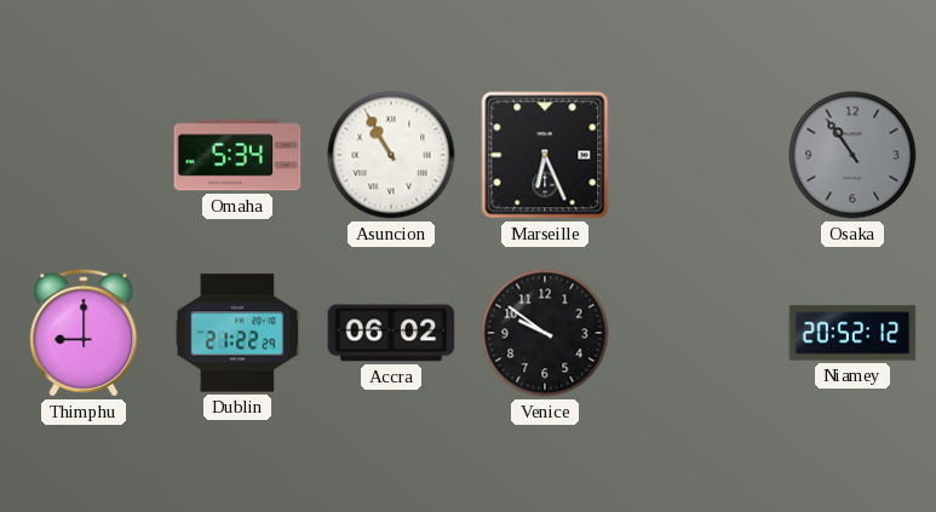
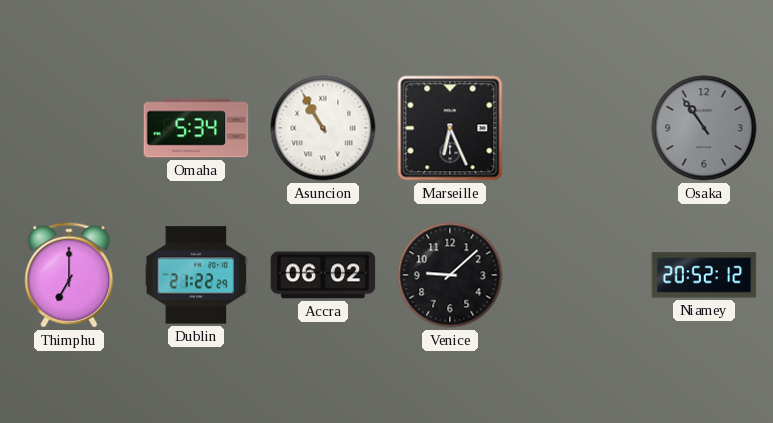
Thimphu: 9:00 -> 7:00
Venice: 9:51 -> 9:08
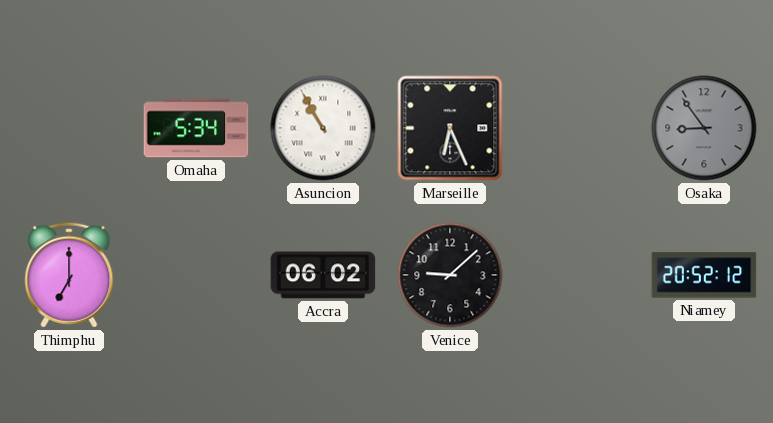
Osaka: 10:54 -> 8:54
Dublin: 21:22 -> none
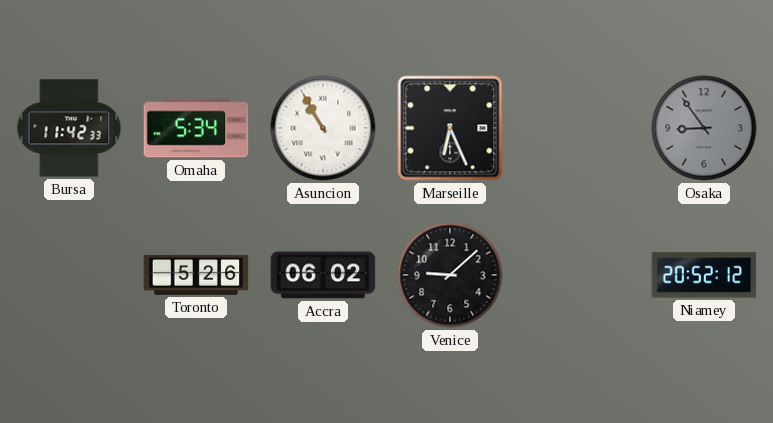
Bursa: none -> 11:42
Thimphu: 7:00 -> none
Toronto: none -> 5:26
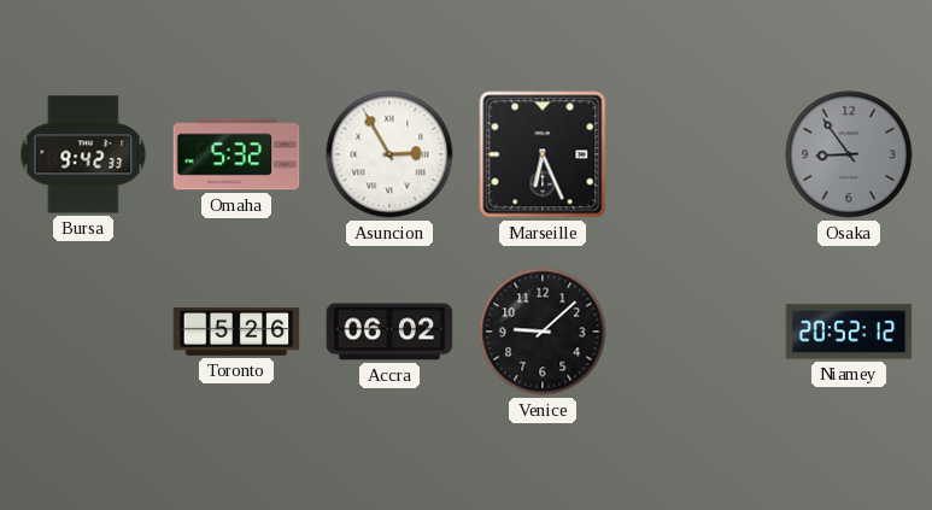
Bursa: 11:42 -> 9:42
Omaha: 5:34 -> 5:32
Asuncion: 10:55 -> 2:55
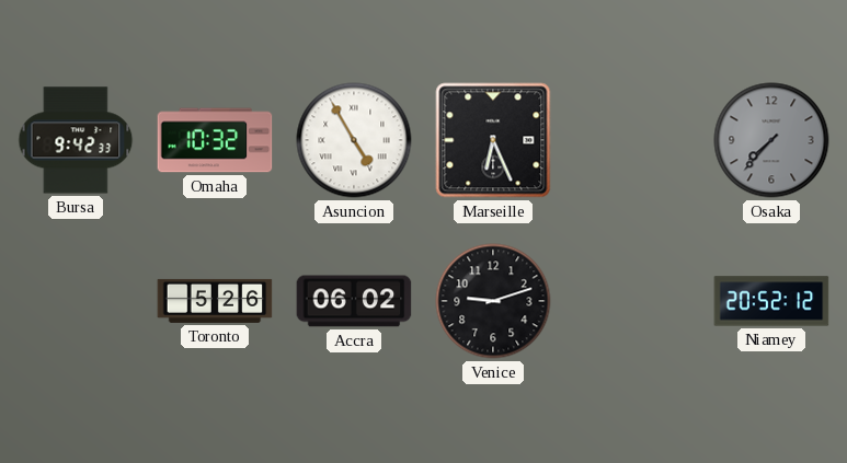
Omaha: 5:32 -> 10:32
Asuncion: 2:55 -> 4:55
Osaka: 8:54 -> 7:37
Venice: 9:08 -> 9:12
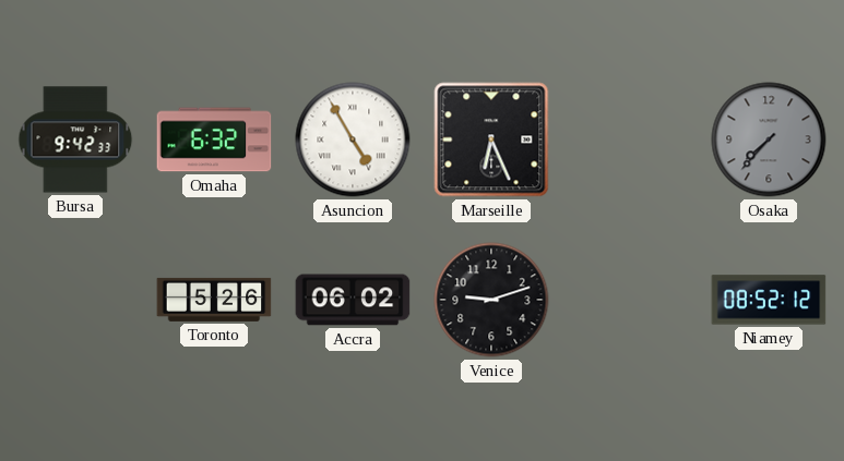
Omaha: 10:32 -> 6:32
Niamey: 20:52 -> 08:52
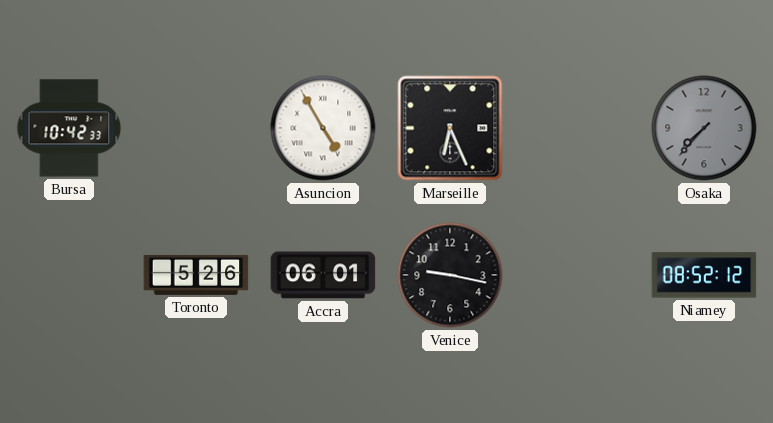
Bursa: 9:42 -> 10:42
Omaha: 6:32 -> none
Accra: 06:02 -> 06:01
Venice: 9:12 -> 9:17
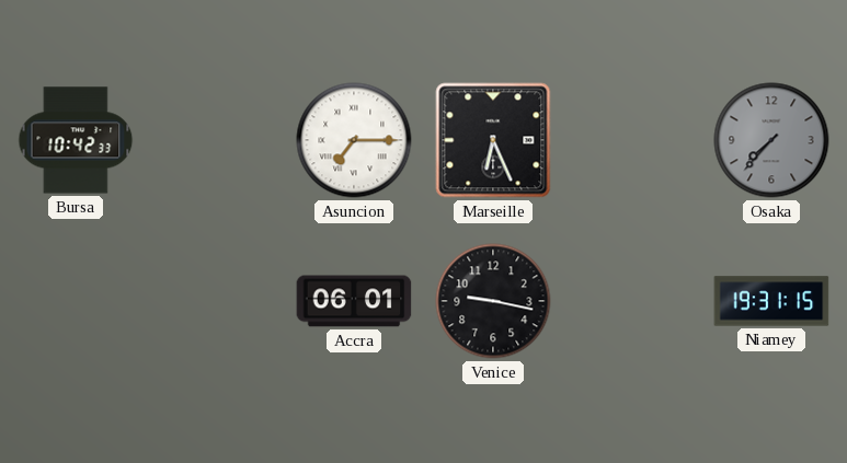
Asuncion: 4:55 -> 7:15
Toronto: 5:26 -> none
Niamey: 08:52 -> 19:31
